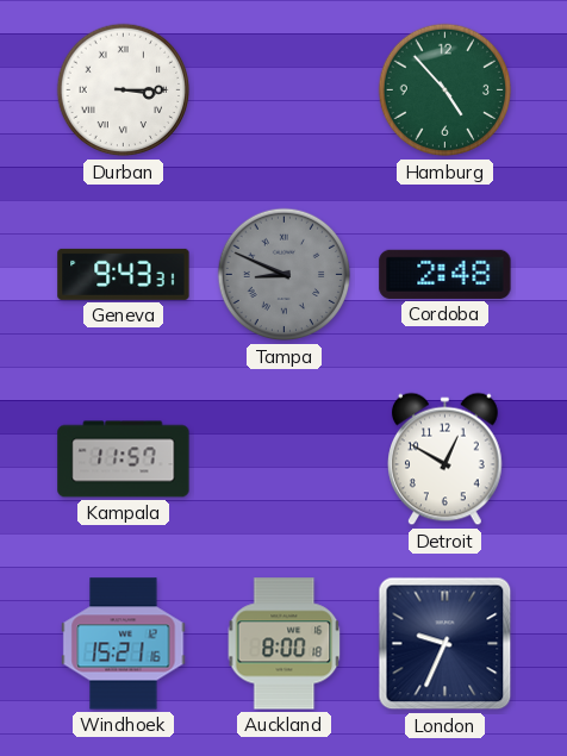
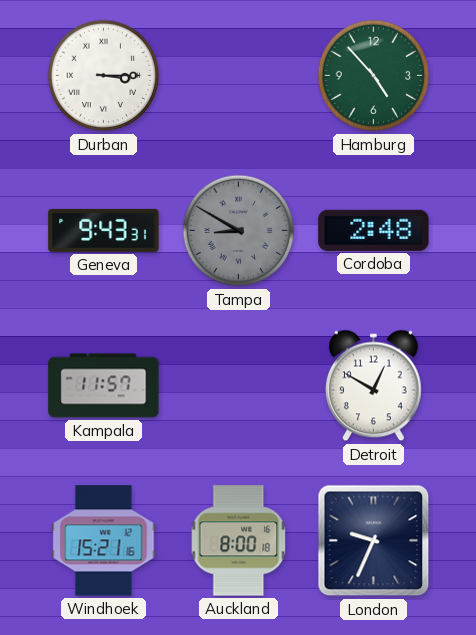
Tampa: 8:49 -> 8:50
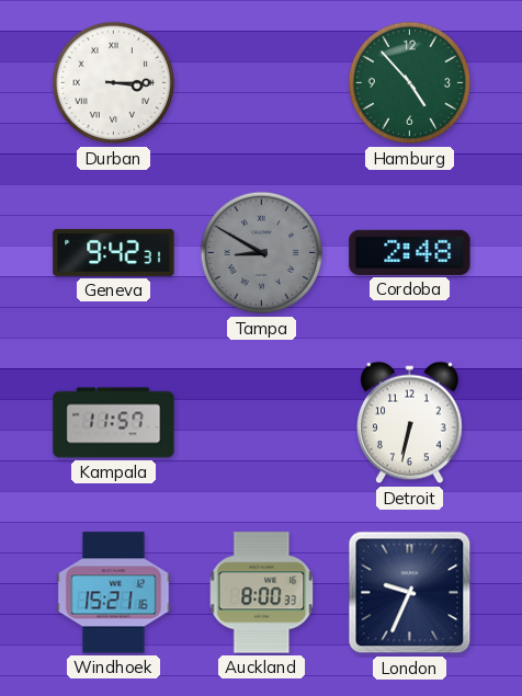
Geneva: 9:43 -> 9:42
Detroit: 12:50 -> 6:32
Auckland: 8:00:18 -> 8:00:33
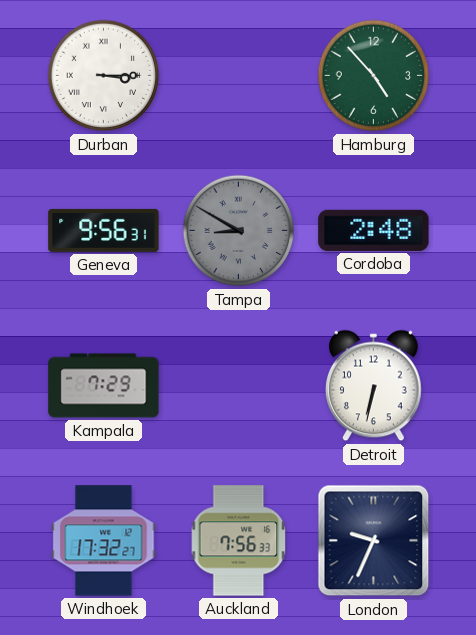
Geneva: 9:42 -> 9:56
Kampala: 11:57 -> 7:29
Windhoek: 15:21 -> 17:32
Auckland: 8:00 -> 7:56
